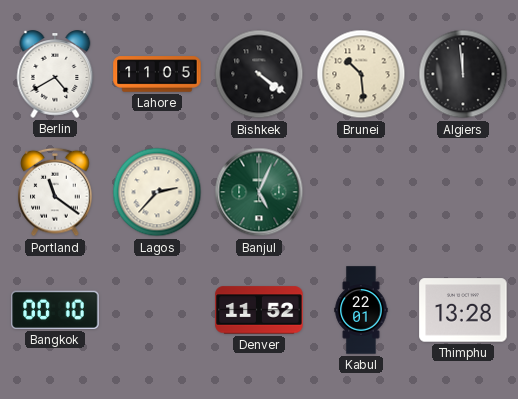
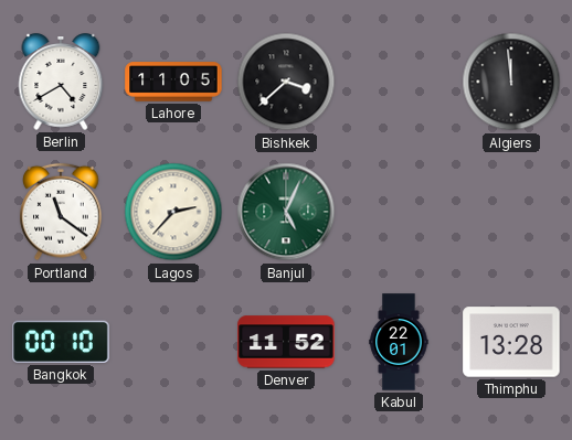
Bishkek: 4:21 -> 3:38
Brunei: 10:29 -> none
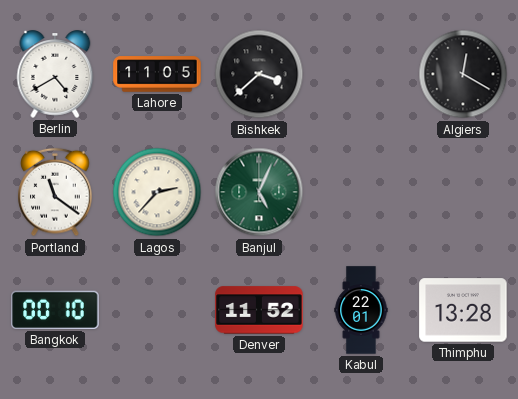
Algiers: 11:59 -> 12:20
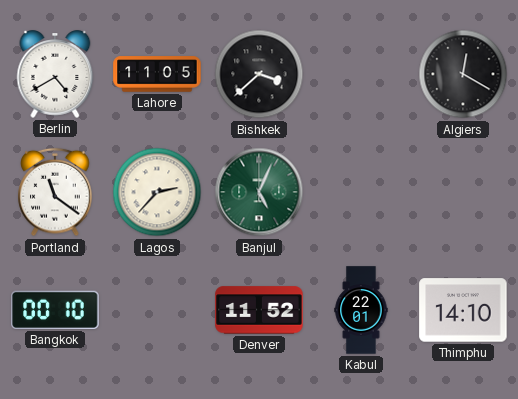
Thimphu: 13:28 -> 14:10
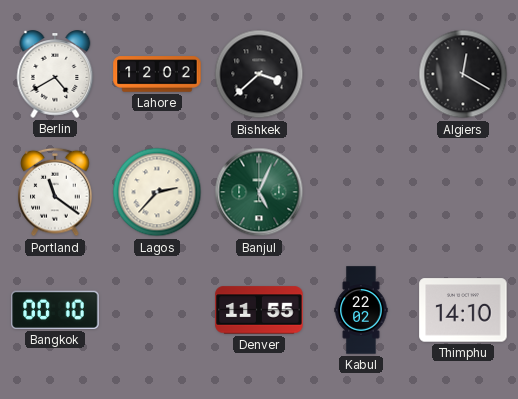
Lahore: 11:05 -> 12:02
Denver: 11:52 -> 11:55
Kabul: 22:01 -> 22:02
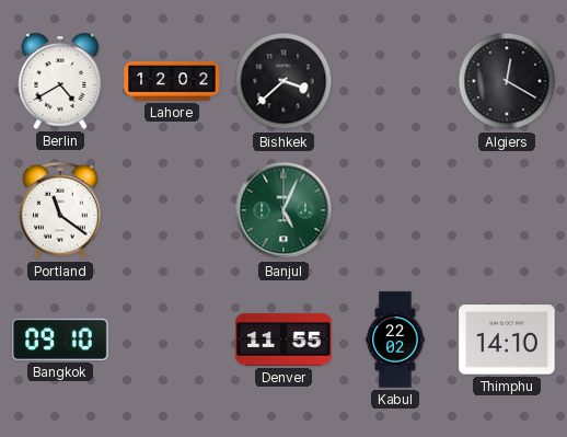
Lagos: 2:37 -> none
Bangkok: 00:10 -> 09:10
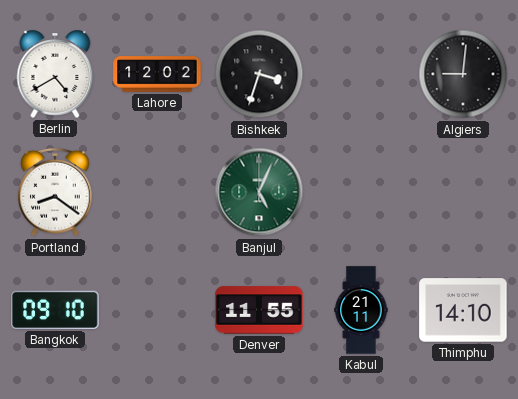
Bishkek: 3:38 -> 3:33
Algiers: 12:20 -> 9:01
Portland: 11:21 -> 8:21
Kabul: 22:02 -> 21:11
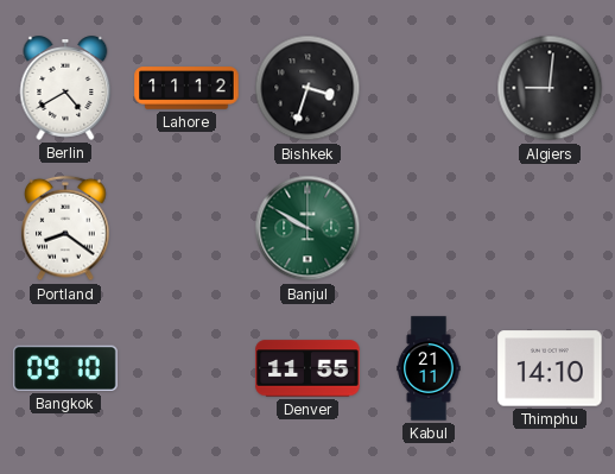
Lahore: 12:02 -> 11:12
Banjul: 5:04 -> 9:50
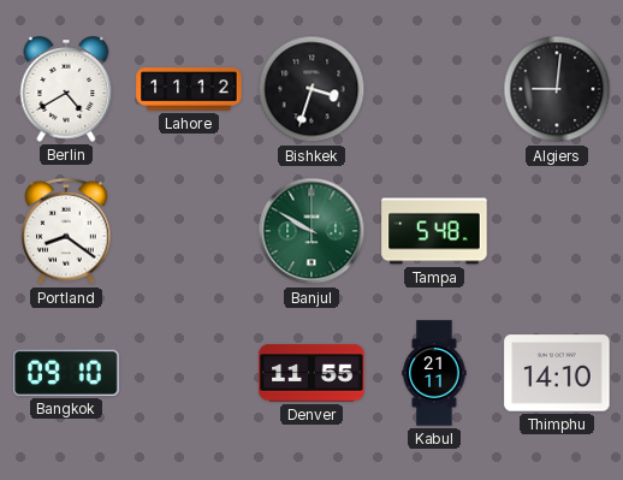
Tampa: none -> 5:48
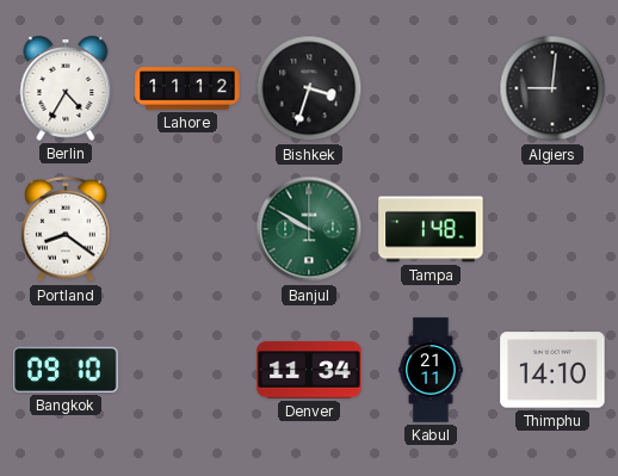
Berlin: 4:40 -> 4:35
Tampa: 5:48 -> 1:48
Denver: 11:55 -> 11:34
